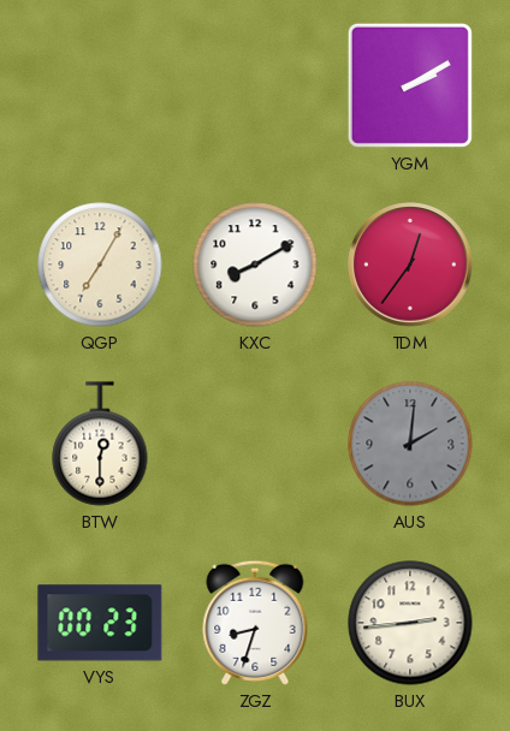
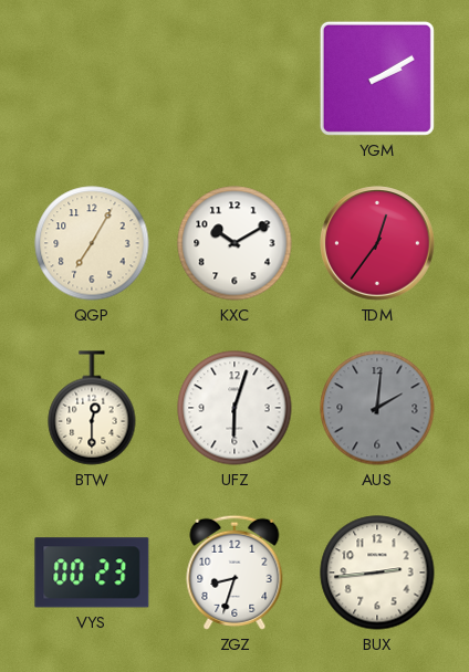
KXC: 8:10 -> 10:10
UFZ: none -> 6:03
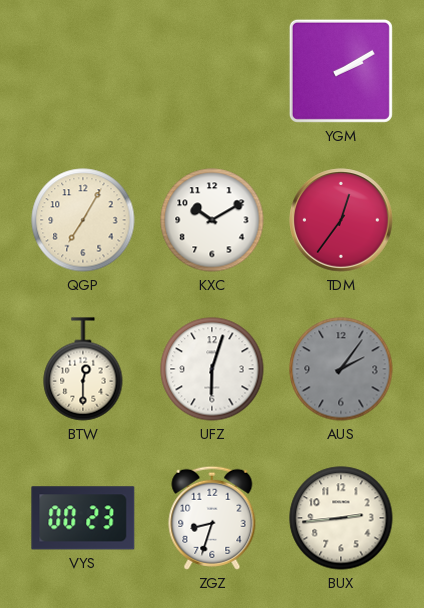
AUS: 2:01 -> 2:06
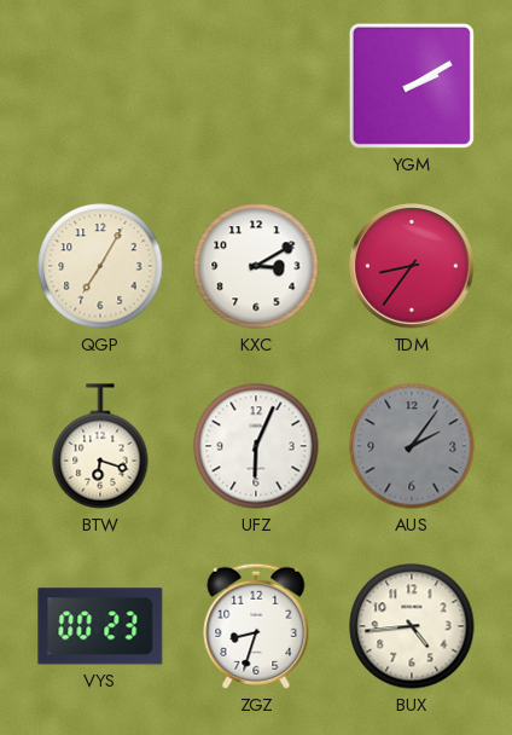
KXC: 10:10 -> 3:10
TDM: 12:36 -> 8:36
BTW: 12:30 -> 6:18
UFZ: 6:03 -> 6:04
BUX: 2:44 -> 4:44
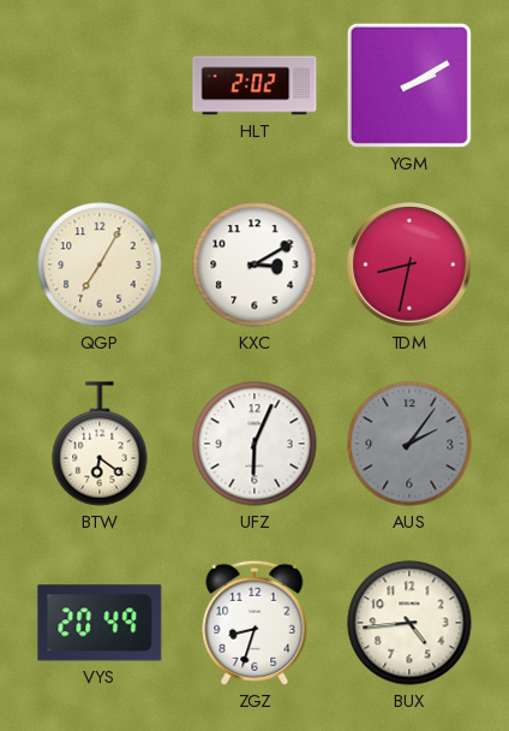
HLT: none -> 2:02
TDM: 8:36 -> 8:32
BTW: 6:18 -> 6:21
VYS: 00:23 -> 20:49
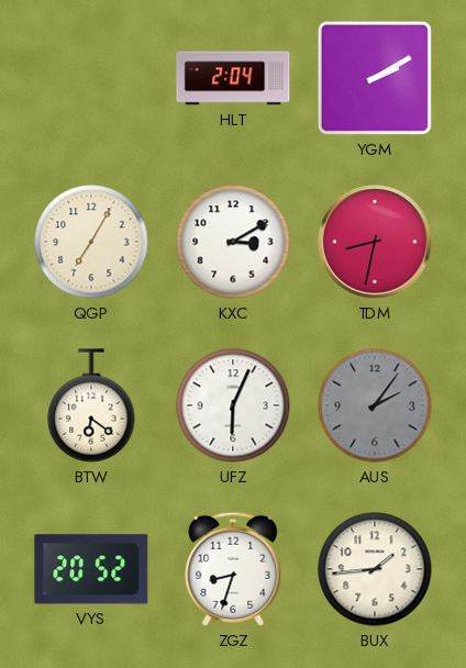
HLT: 2:02 -> 2:04
VYS: 20:49 -> 20:52
BUX: 4:44 -> 1:44
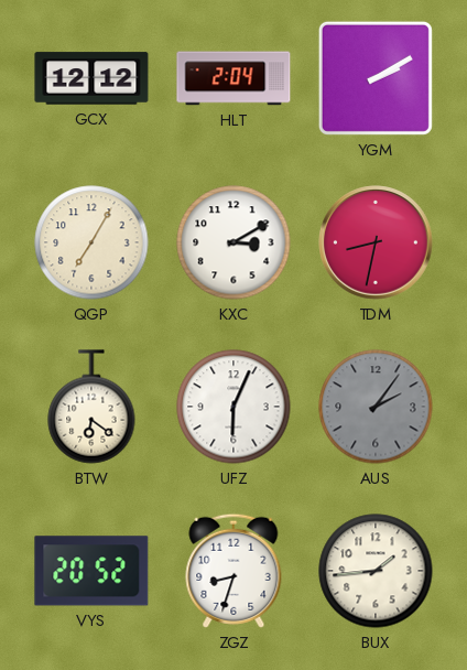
GCX: none -> 12:12
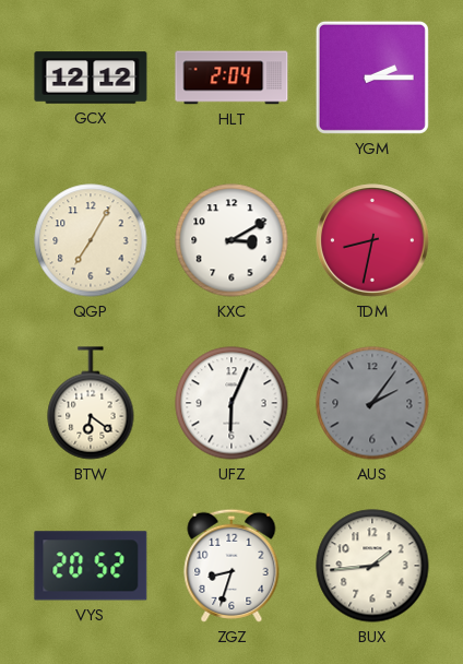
YGM: 2:10 -> 2:15
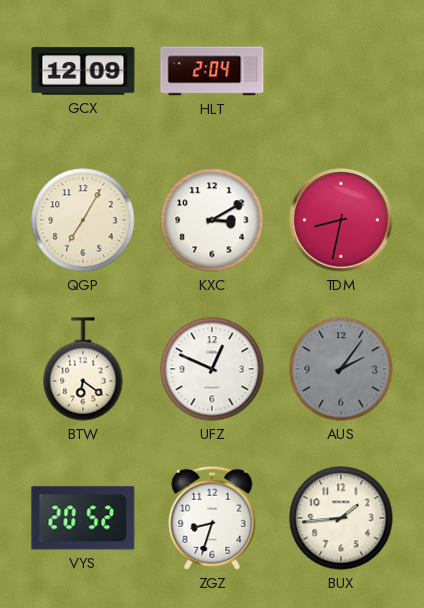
GCX: 12:12 -> 12:09
YGM: 2:15 -> none
UFZ: 6:04 -> 12:49
